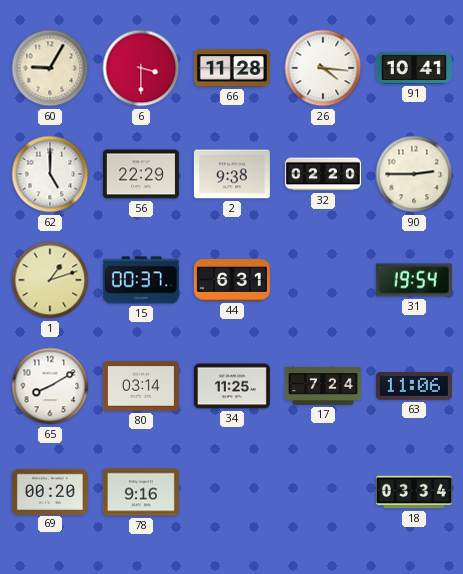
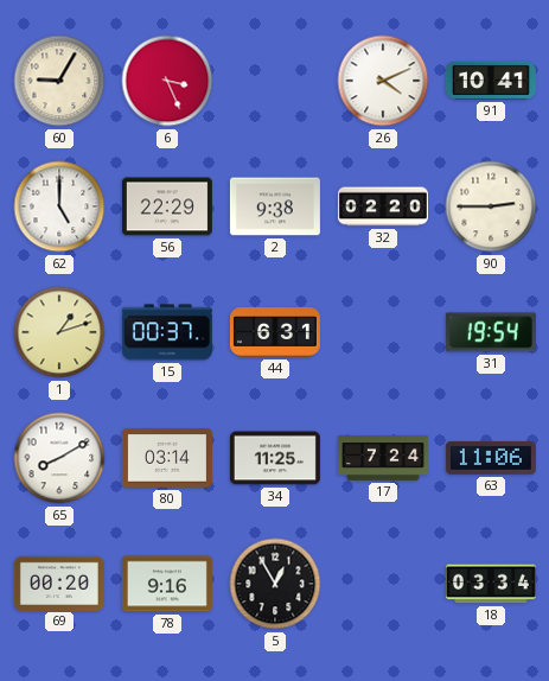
6: 3:30 -> 3:26
66: 11:28 -> none
26: 4:16 -> 4:11
5: none -> 12:55
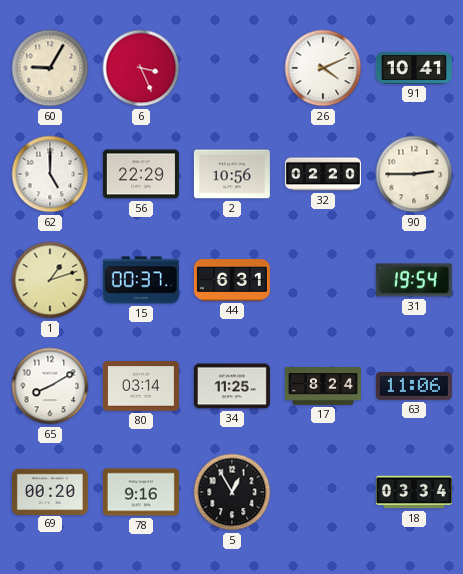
2: 9:38 -> 10:56
17: 7:24 -> 8:24
